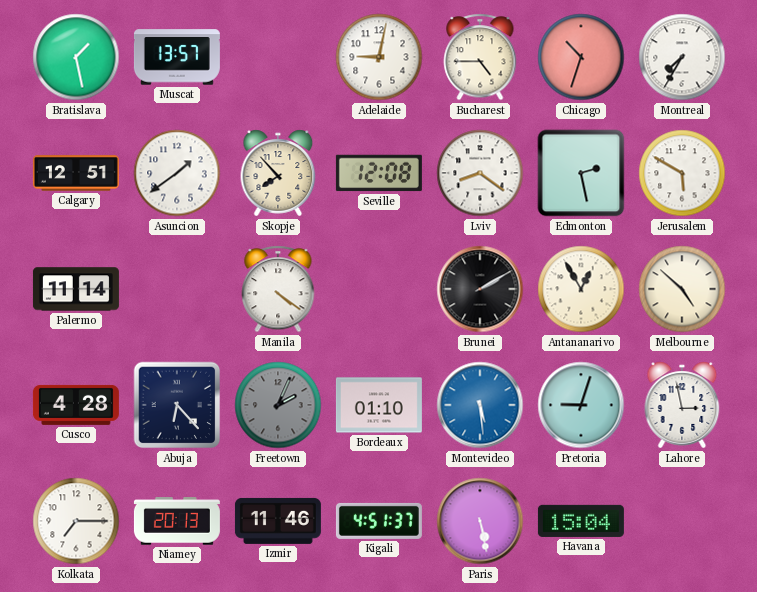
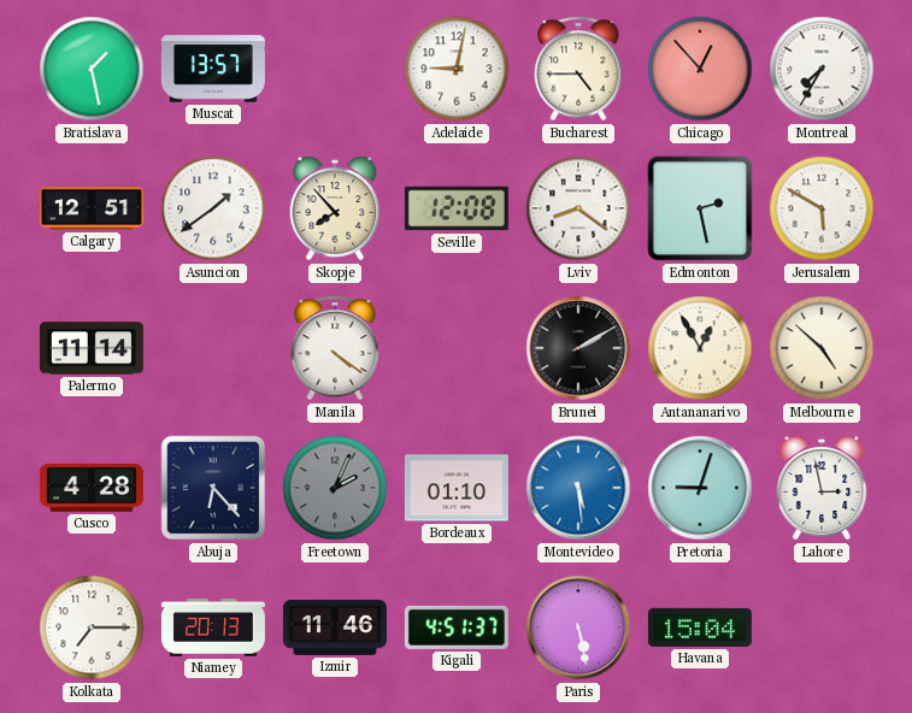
Chicago: 10:33 -> 12:53
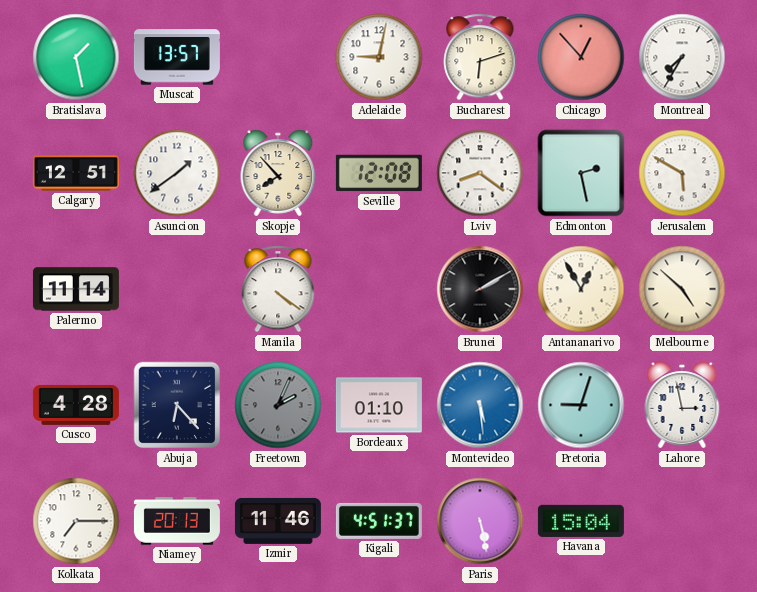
Bucharest: 4:45 -> 6:12
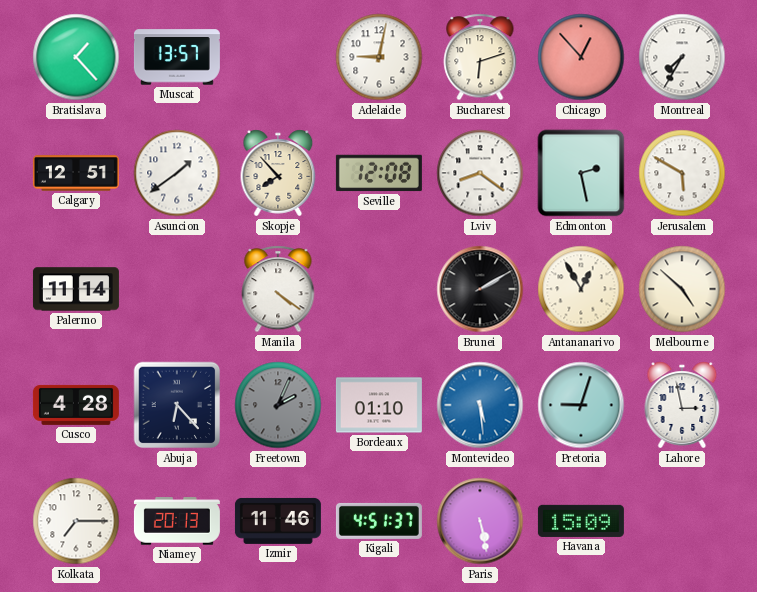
Bratislava: 1:28 -> 1:23
Havana: 15:04 -> 15:09
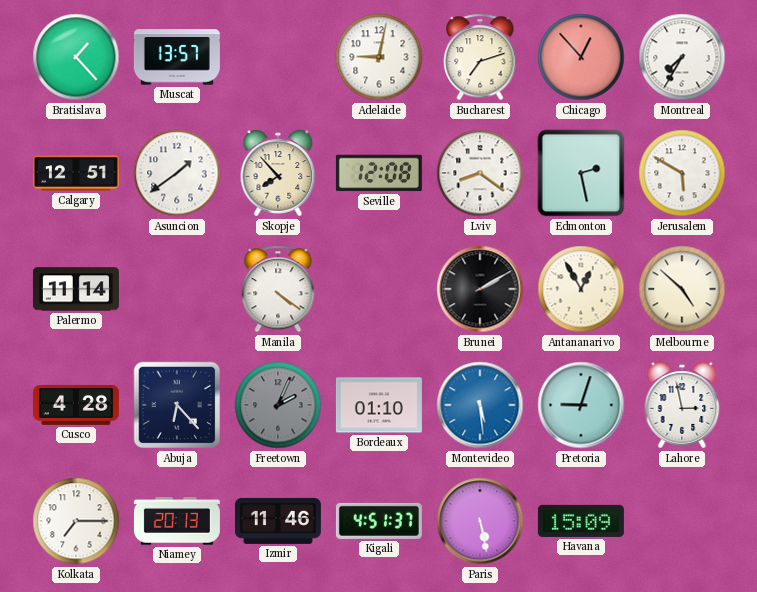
Bucharest: 6:12 -> 7:12
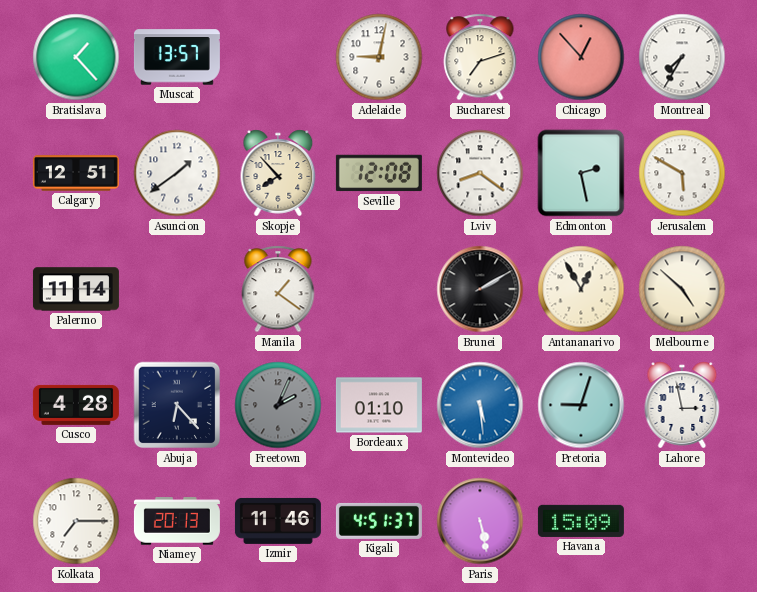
Manila: 4:21 -> 1:21
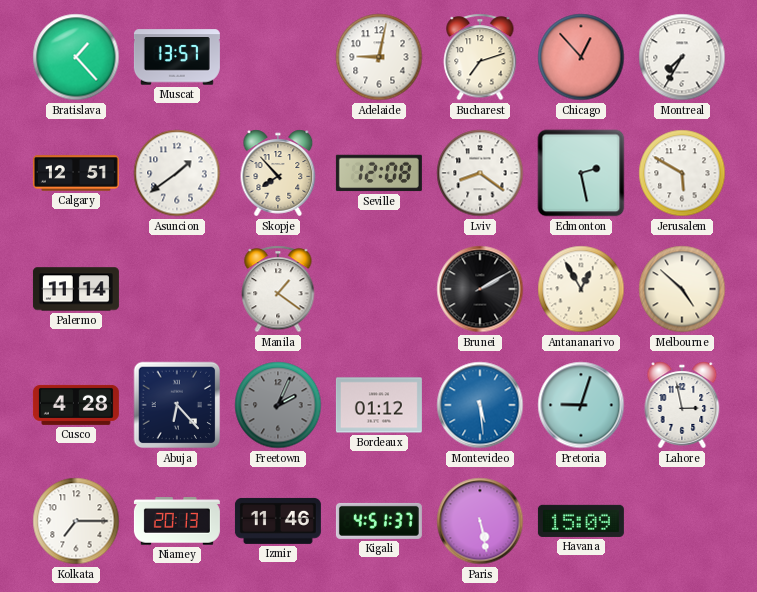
Bordeaux: 01:10 -> 01:12
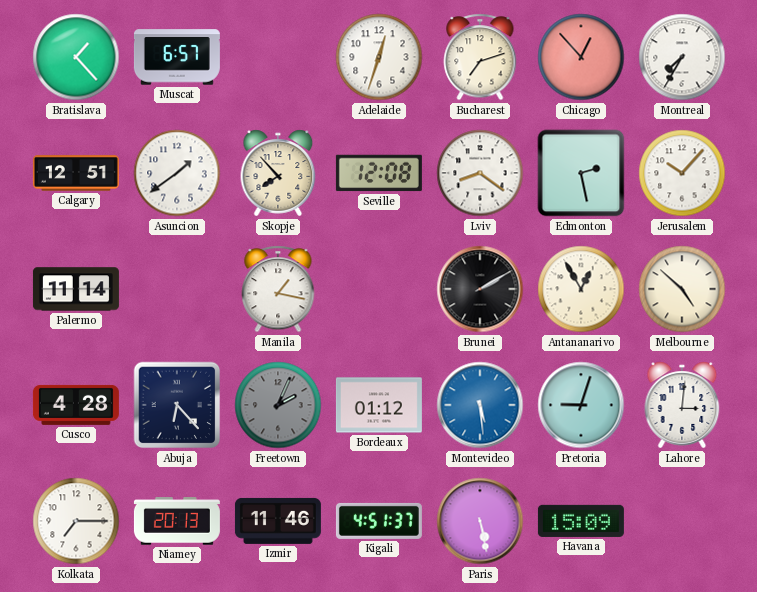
Muscat: 13:57 -> 6:57
Adelaide: 9:02 -> 12:33
Jerusalem: 5:50 -> 10:07
Manila: 1:21 -> 1:17
Lahore: 2:58 -> 3:01
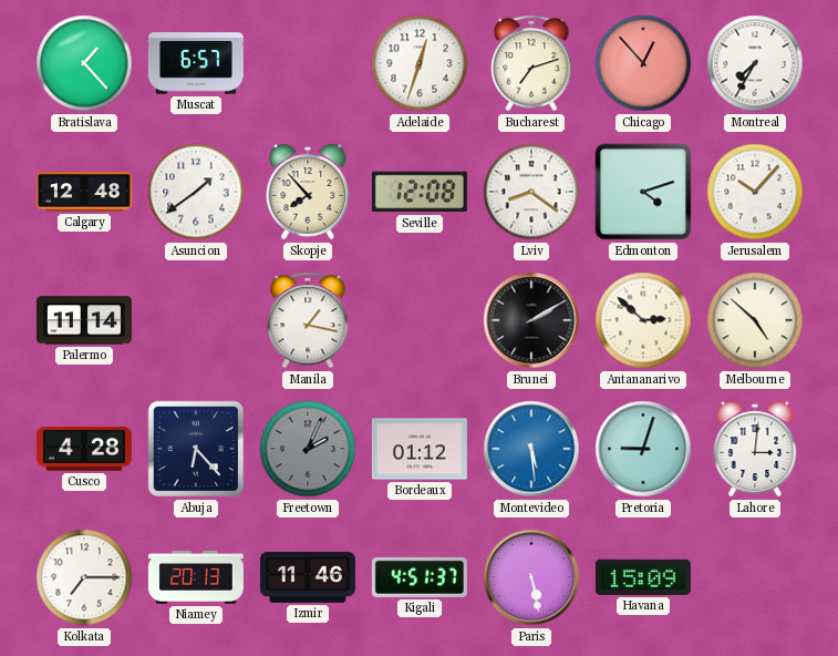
Calgary: 12:51 -> 12:48
Edmonton: 2:28 -> 4:12
Antananarivo: 12:55 -> 2:52
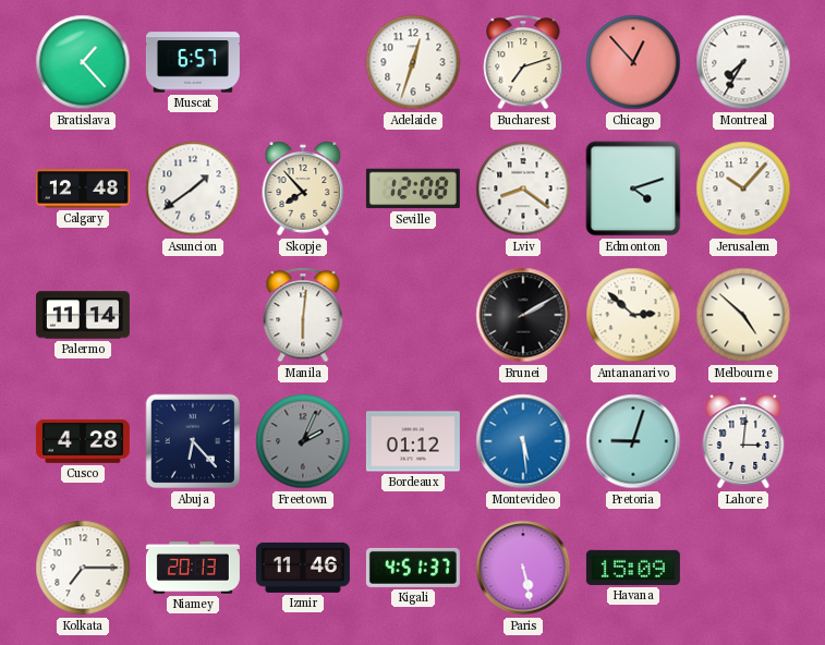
Manila: 1:17 -> 6:01
